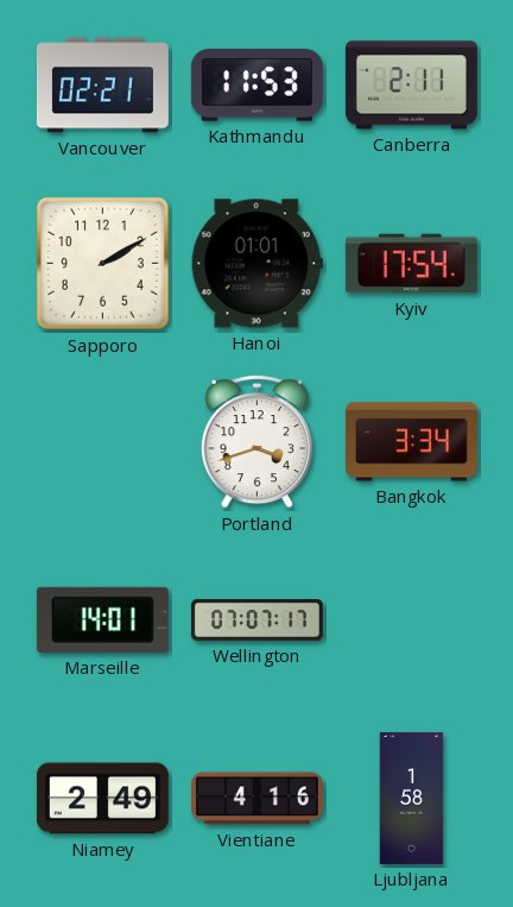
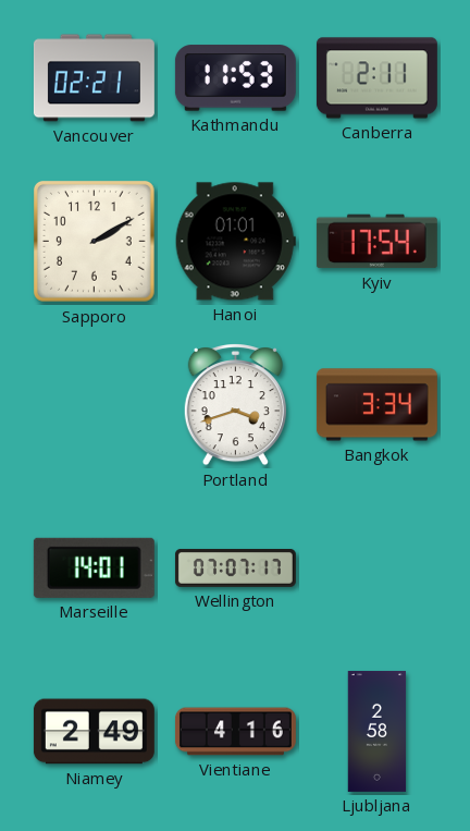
Ljubljana: 1:58 -> 2:58
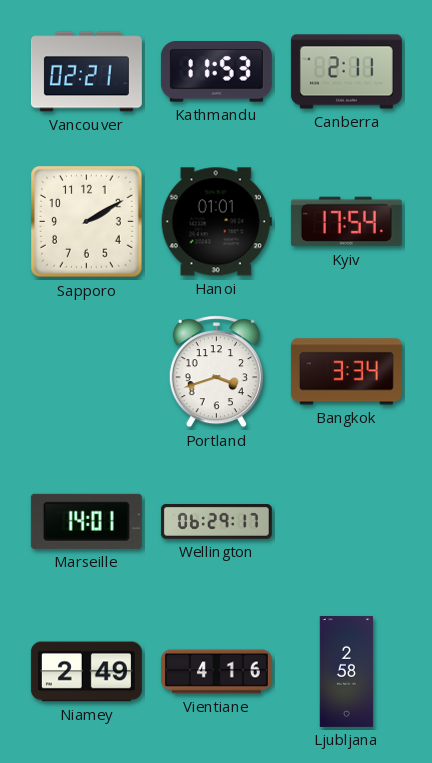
Wellington: 07:07 -> 06:29
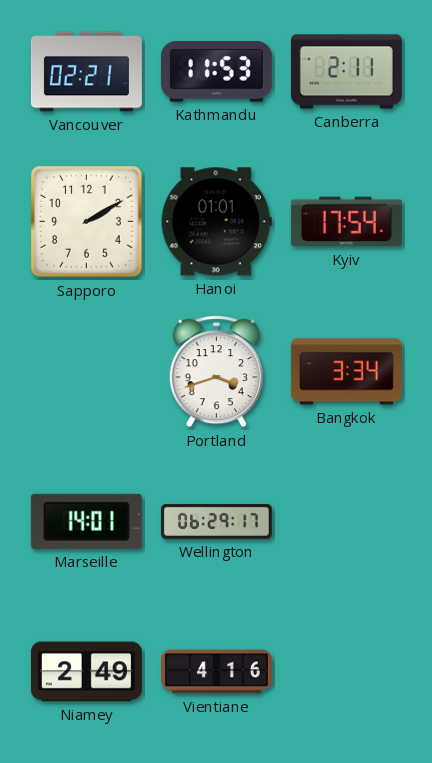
Ljubljana: 2:58 -> none
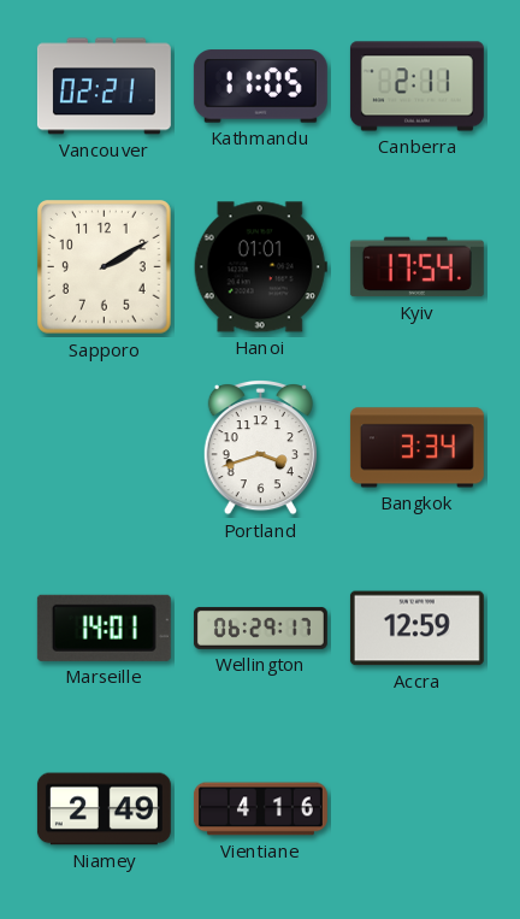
Kathmandu: 11:53 -> 11:05
Accra: none -> 12:59
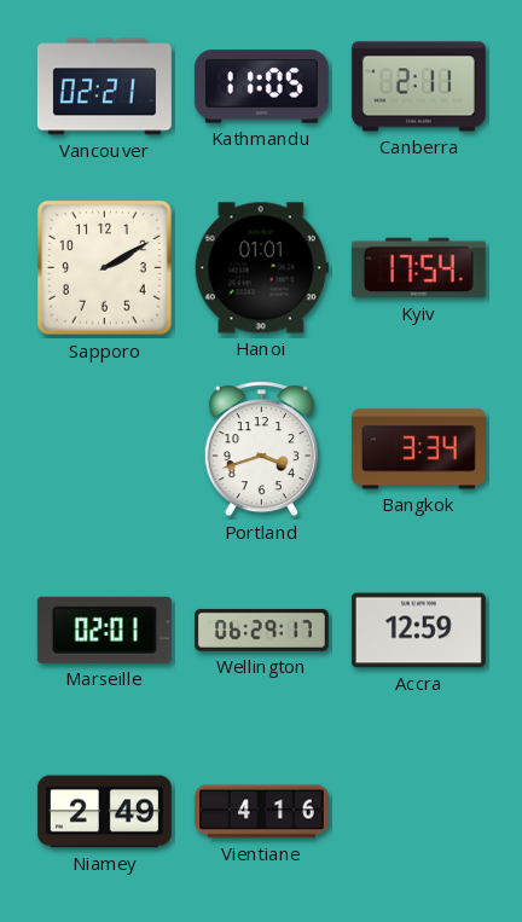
Marseille: 14:01 -> 02:01
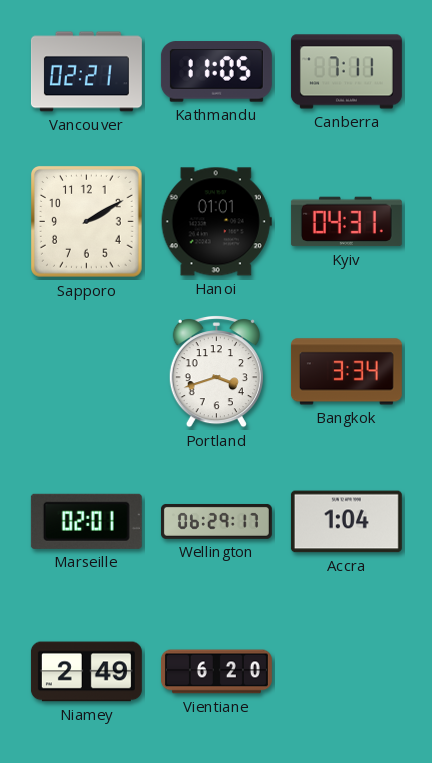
Canberra: 2:11 -> 7:11
Kyiv: 17:54 -> 04:31
Accra: 12:59 -> 1:04
Vientiane: 4:16 -> 6:20
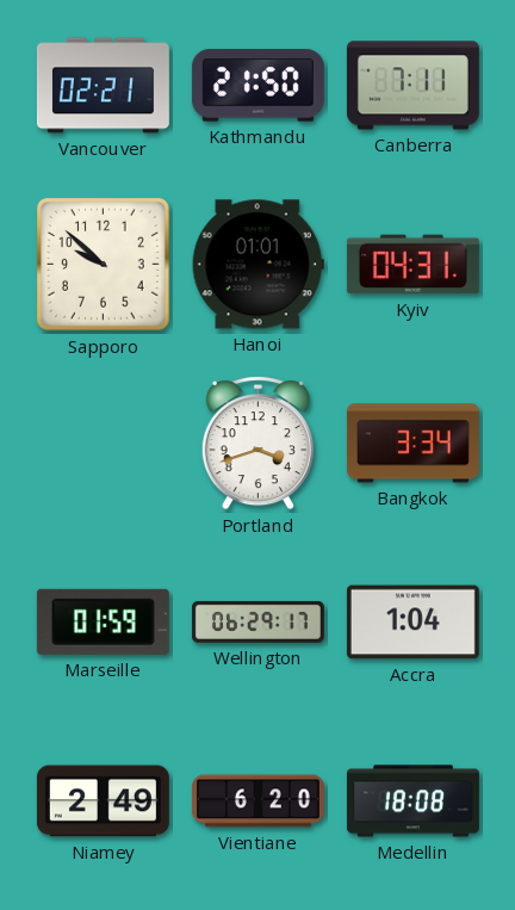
Kathmandu: 11:05 -> 21:50
Sapporo: 2:10 -> 9:52
Marseille: 02:01 -> 01:59
Medellin: none -> 18:08
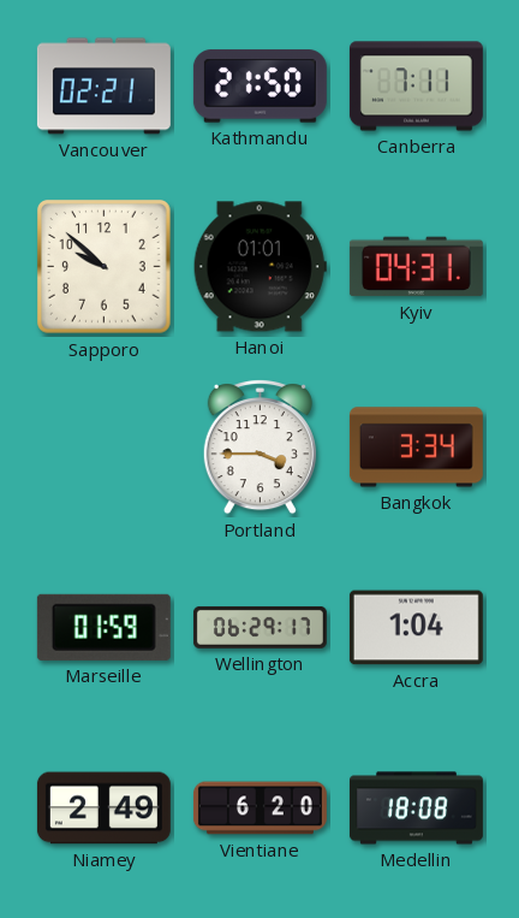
Portland: 3:42 -> 3:45
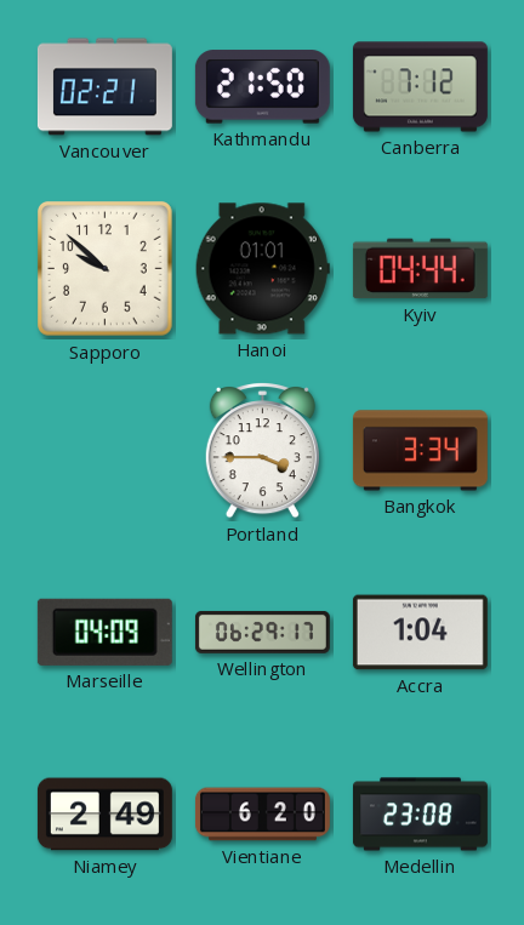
Canberra: 7:11 -> 7:12
Kyiv: 04:31 -> 04:44
Marseille: 01:59 -> 04:09
Medellin: 18:08 -> 23:08
